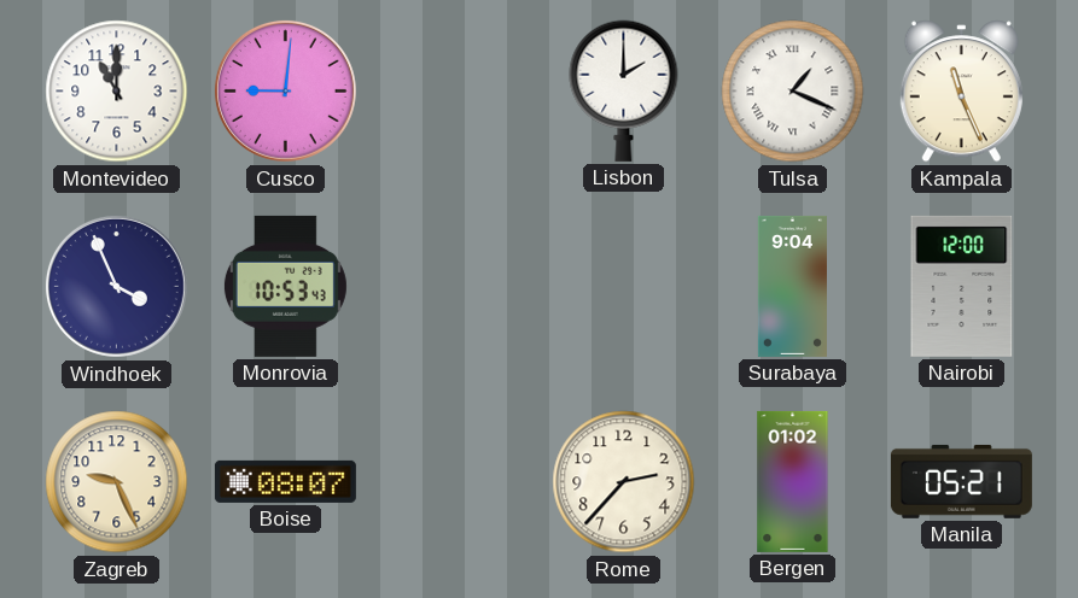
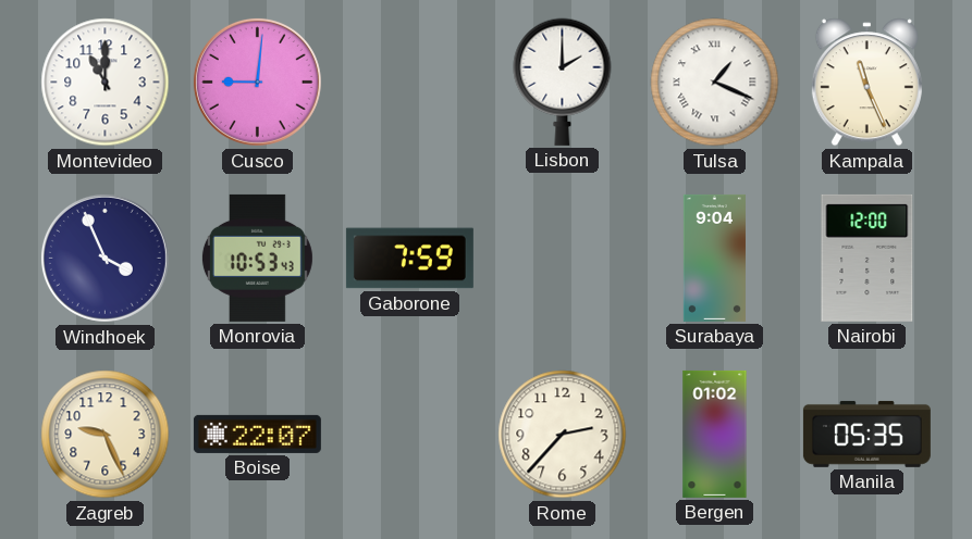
Gaborone: none -> 7:59
Boise: 08:07 -> 22:07
Manila: 05:21 -> 05:35
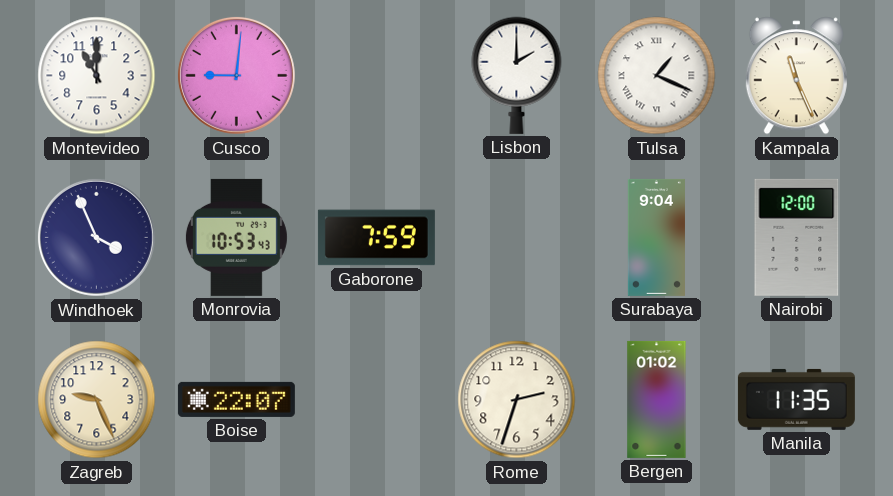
Rome: 2:37 -> 2:33
Manila: 05:35 -> 11:35
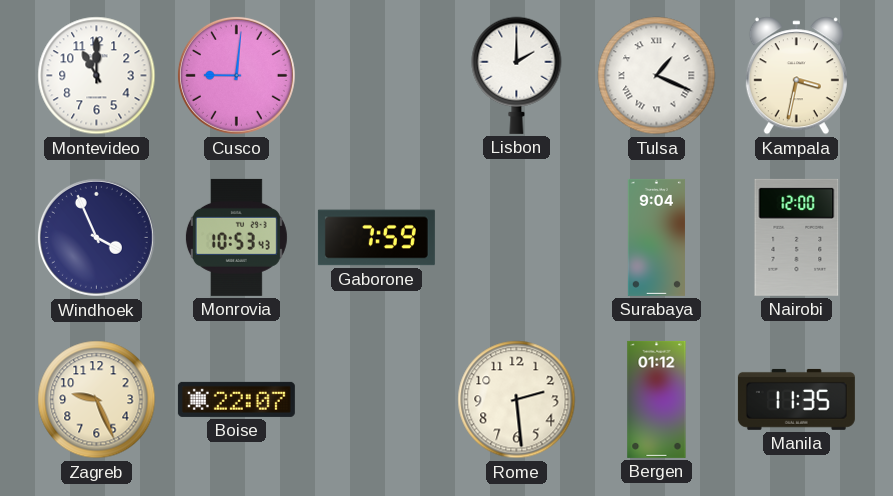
Kampala: 11:26 -> 3:32
Rome: 2:33 -> 2:29
Bergen: 01:02 -> 01:12
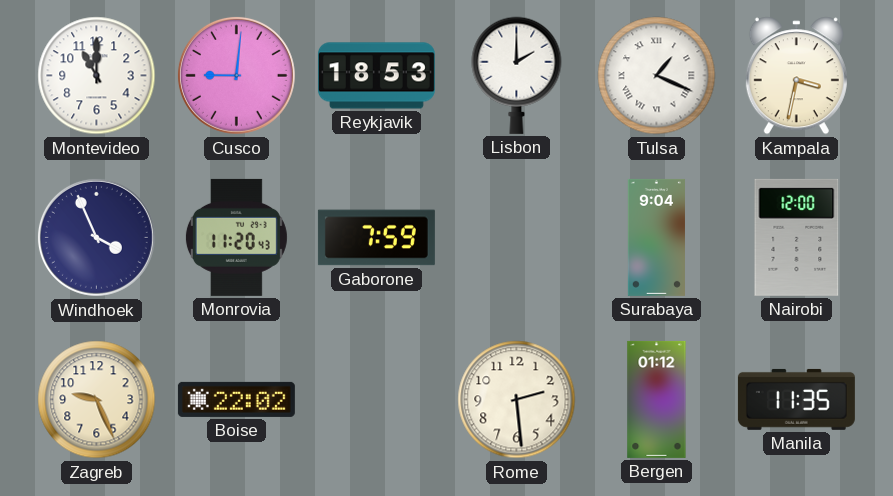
Reykjavik: none -> 18:53
Monrovia: 10:53 -> 11:20
Boise: 22:07 -> 22:02
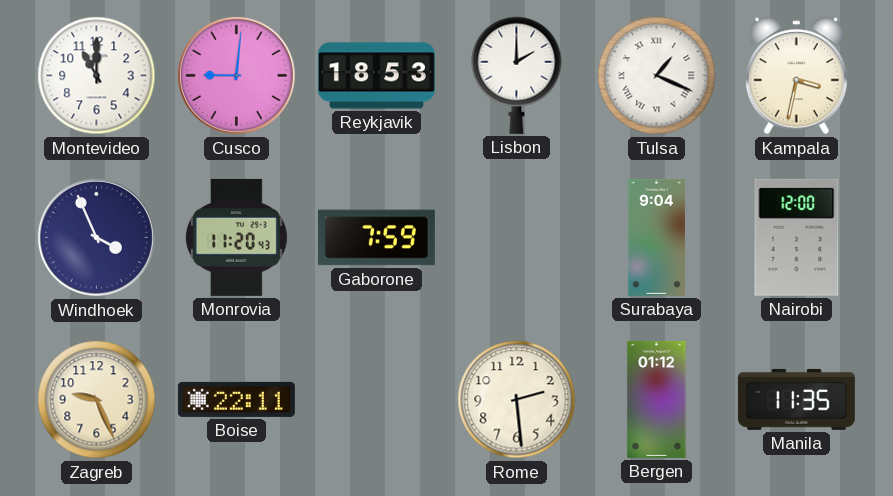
Boise: 22:02 -> 22:11
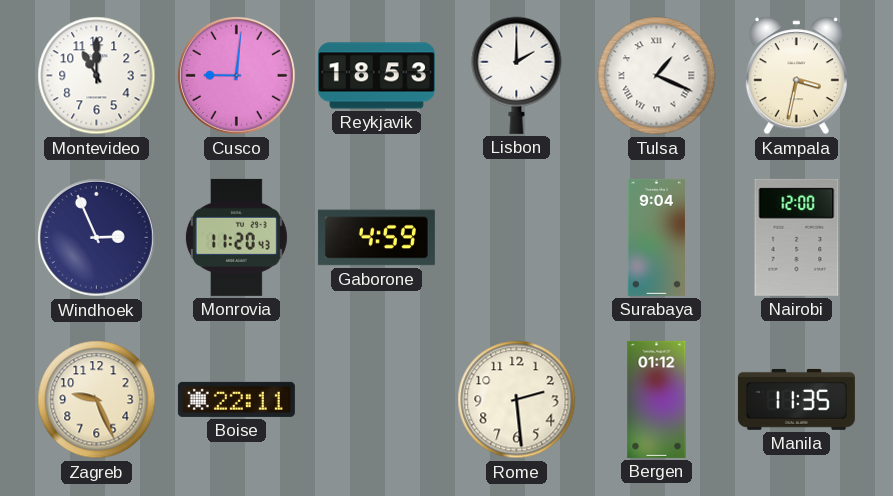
Windhoek: 3:56 -> 2:56
Gaborone: 7:59 -> 4:59
